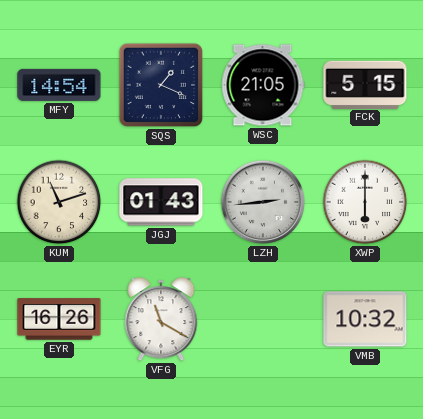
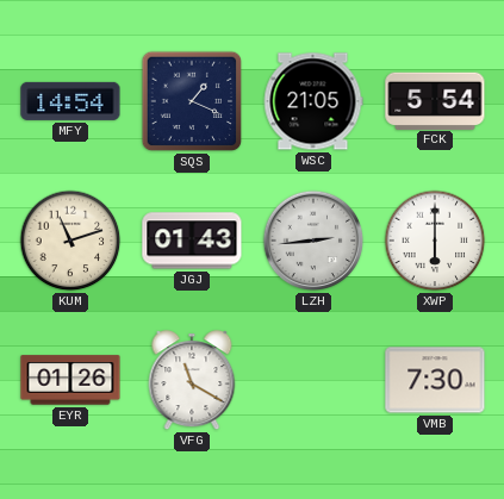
FCK: 5:15 -> 5:54
EYR: 16:26 -> 01:26
VMB: 10:32 -> 7:30
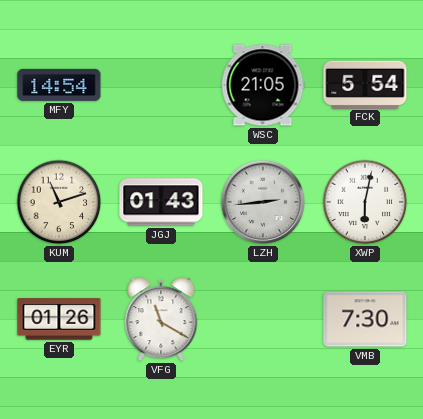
SQS: 1:19 -> none
XWP: 6:00 -> 6:02
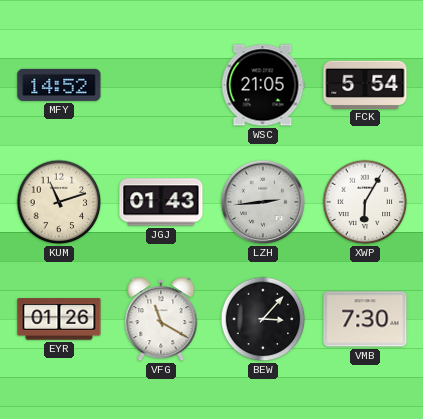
MFY: 14:54 -> 14:52
XWP: 6:02 -> 6:05
BEW: none -> 3:07
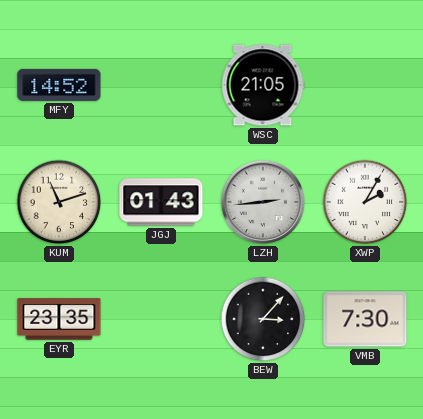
FCK: 5:54 -> none
XWP: 6:05 -> 2:05
EYR: 01:26 -> 23:35
VFG: 11:20 -> none
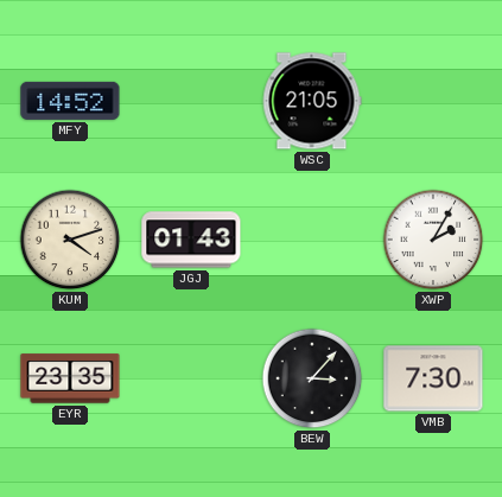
KUM: 11:12 -> 4:12
LZH: 2:44 -> none
